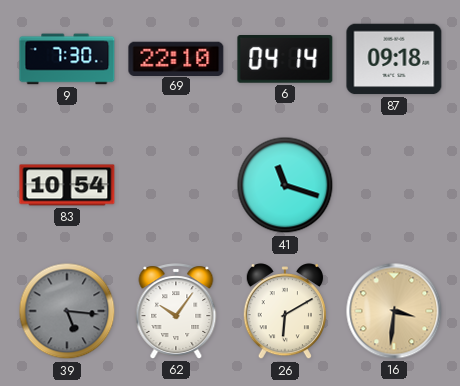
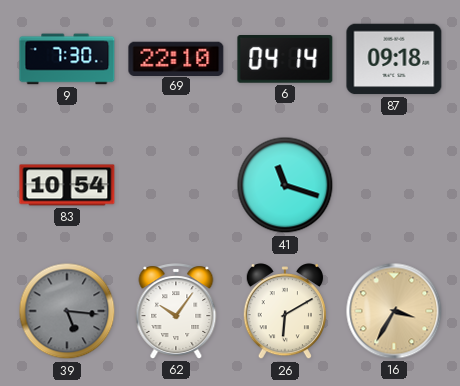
16: 3:31 -> 3:35
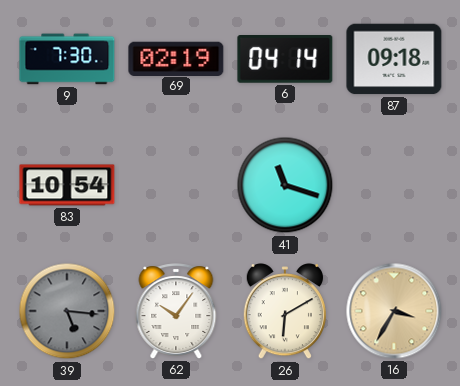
69: 22:10 -> 02:19
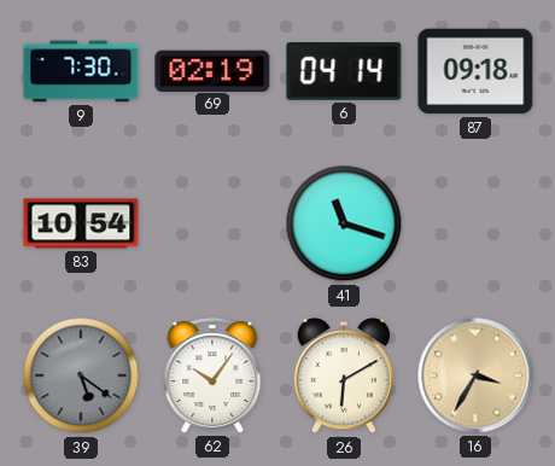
39: 5:16 -> 5:21
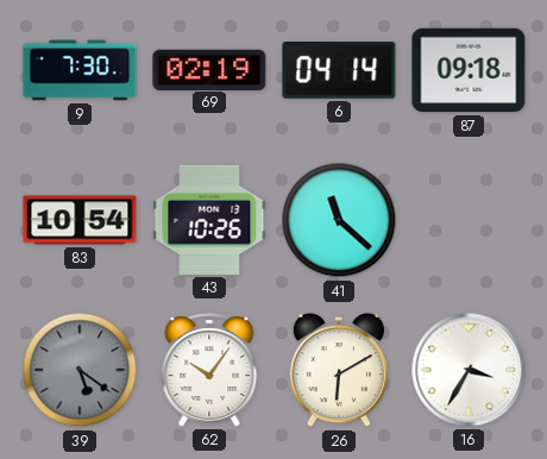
43: none -> 10:26
41: 11:18 -> 11:22
16 dial: champagne -> white
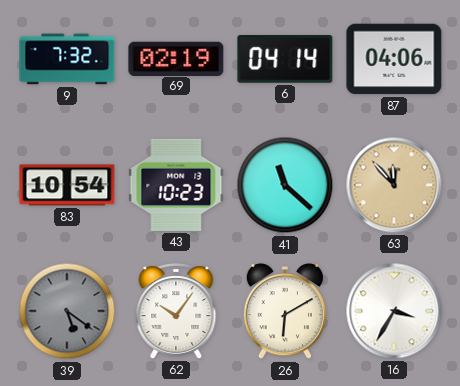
9: 7:30 -> 7:32
87: 09:18 -> 04:06
43: 10:26 -> 10:23
63: none -> 11:53
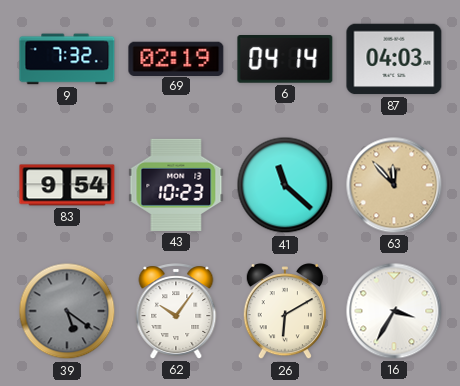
87: 04:06 -> 04:03
83: 10:54 -> 9:54
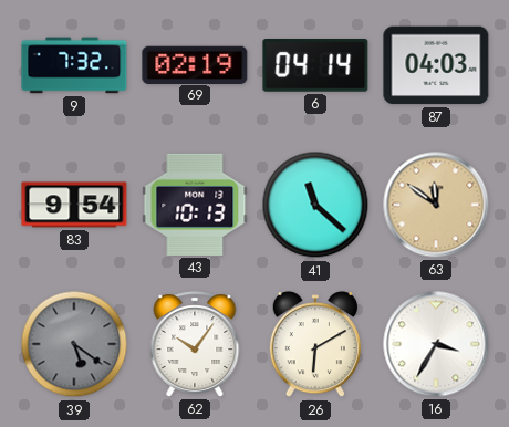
43: 10:23 -> 10:13
63: 11:53 -> 11:51
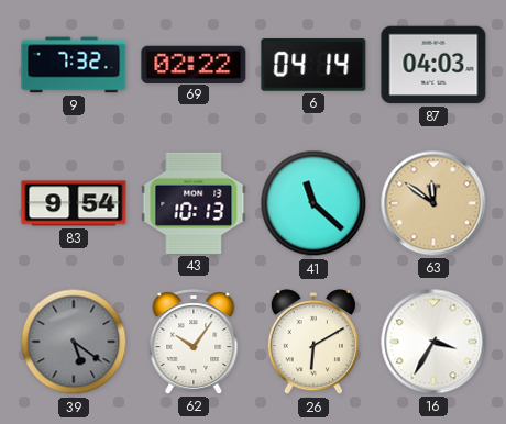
69: 02:19 -> 02:22
